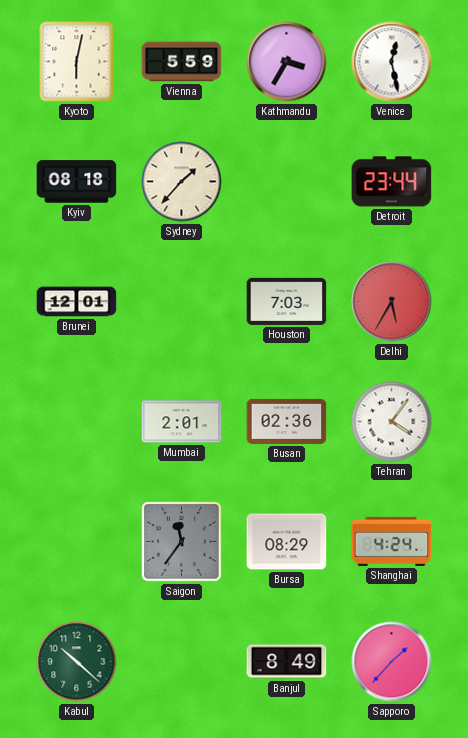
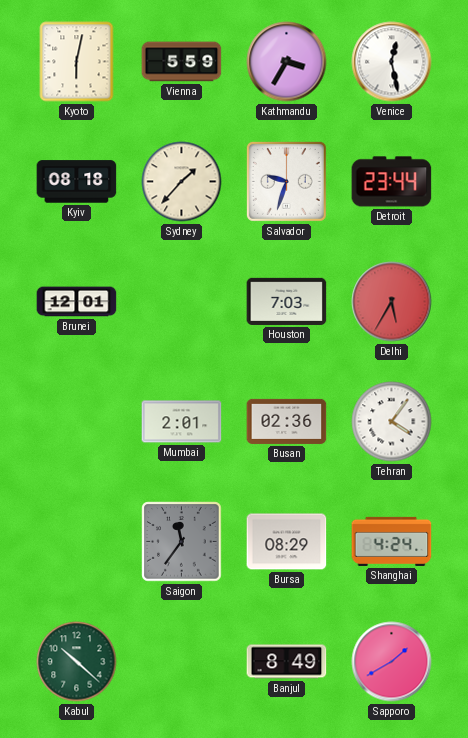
Salvador: none -> 9:33
Sapporo: 1:37 -> 1:40
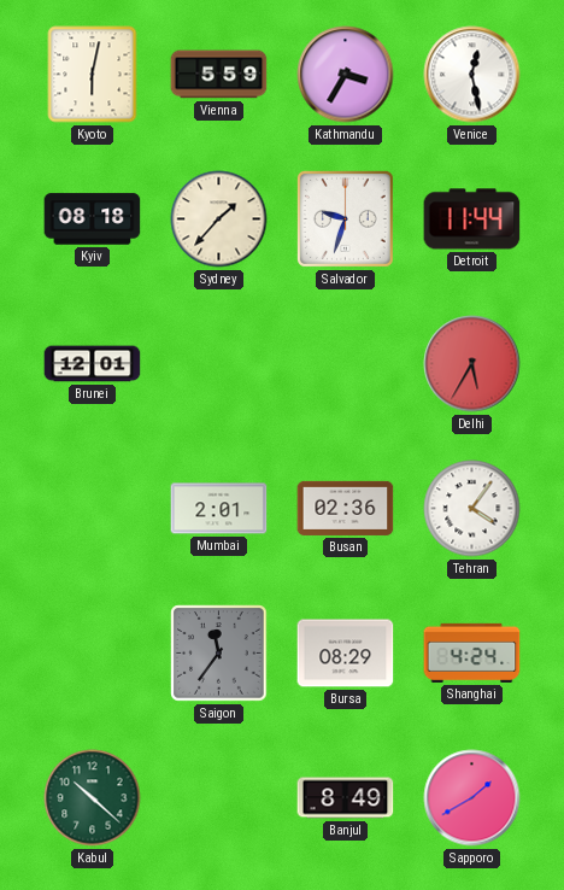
Detroit: 23:44 -> 11:44
Houston: 7:03 -> none
